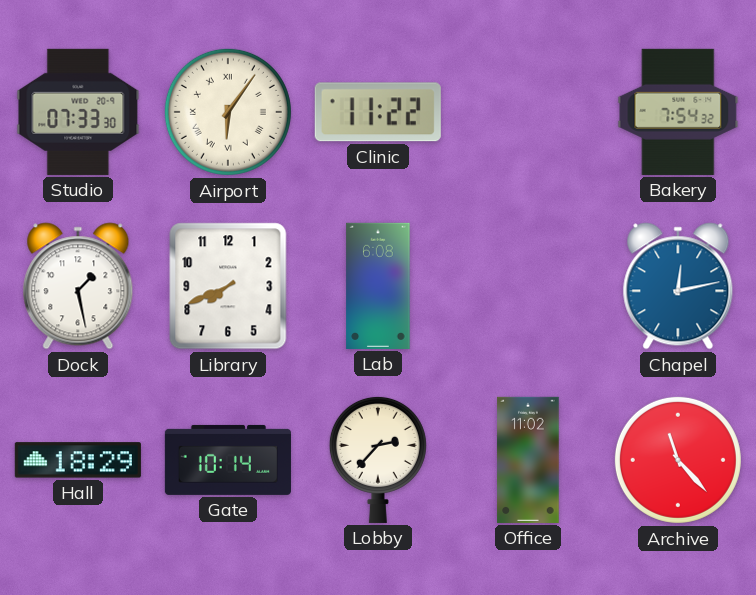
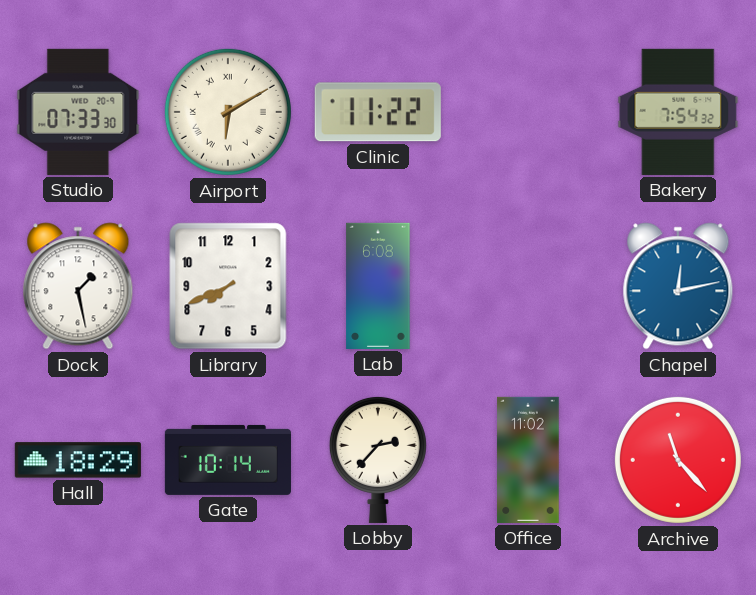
Airport: 6:06 -> 6:10
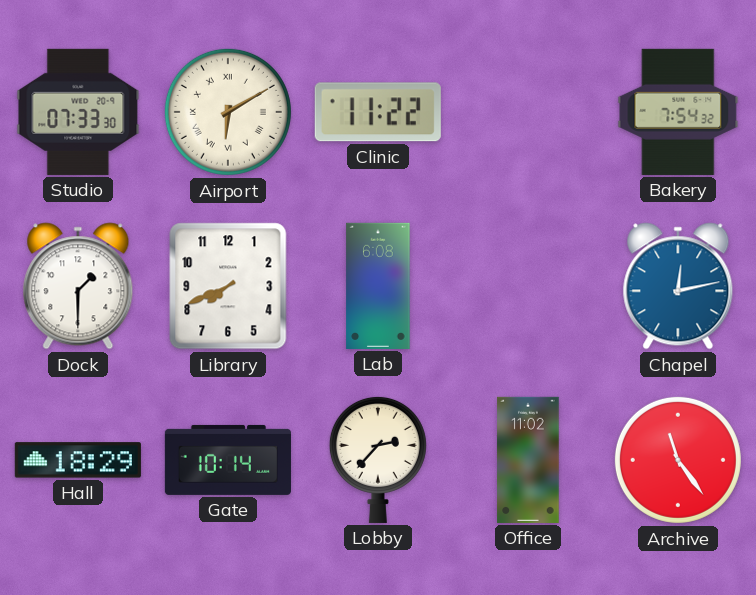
Dock: 1:28 -> 1:30
Archive: 11:23 -> 11:24
